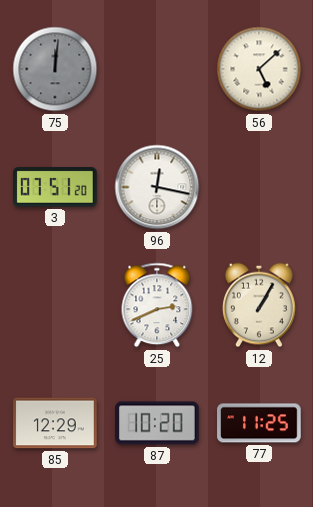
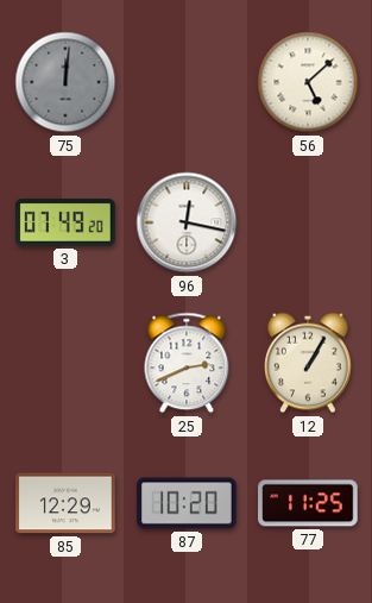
3: 07:51 -> 07:49
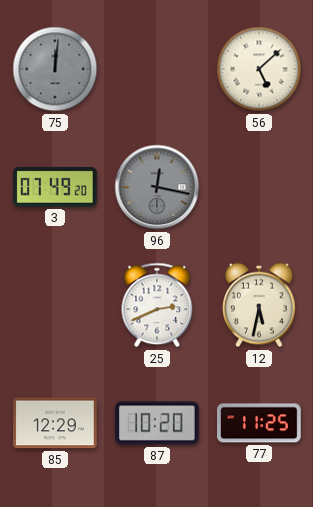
96 dial: white -> grey
12: 1:05 -> 5:32
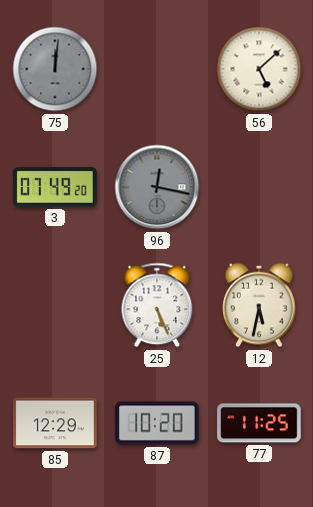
25: 2:41 -> 5:26
